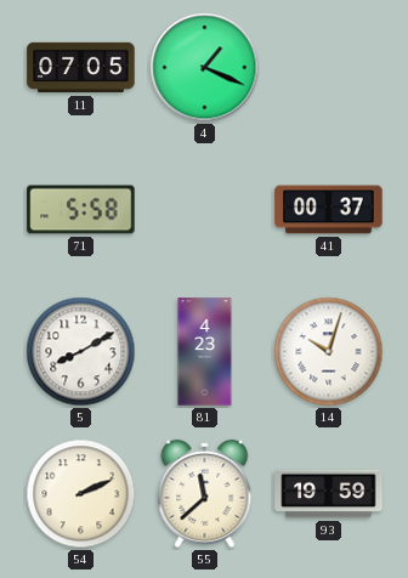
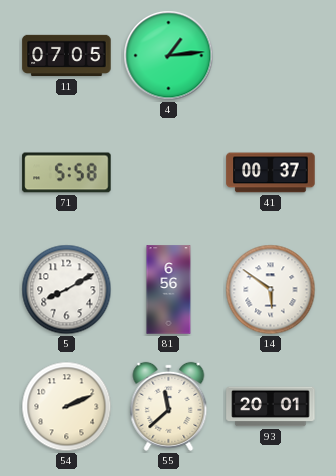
4: 1:19 -> 1:14
81: 4:23 -> 6:56
14: 10:03 -> 5:51
93: 19:59 -> 20:01
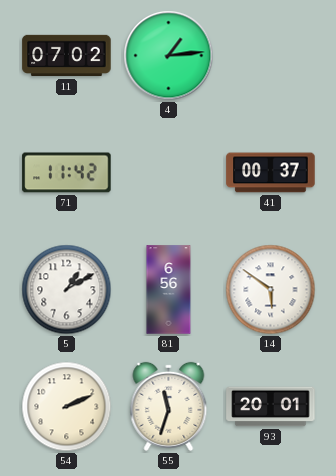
11: 07:05 -> 07:02
71: 5:58 -> 11:42
5: 8:10 -> 1:10
55: 11:38 -> 11:33
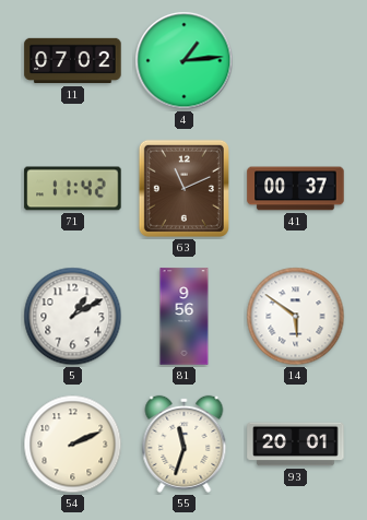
63: none -> 11:11
81: 6:56 -> 9:56
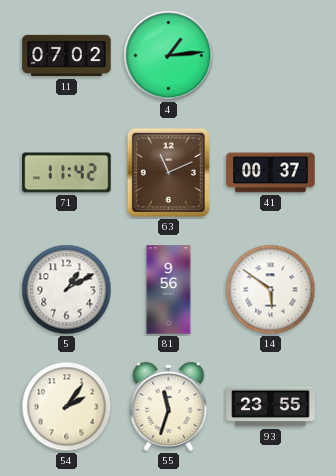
54: 2:11 -> 2:06
93: 20:01 -> 23:55
